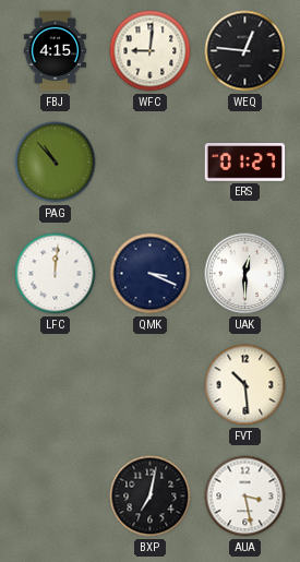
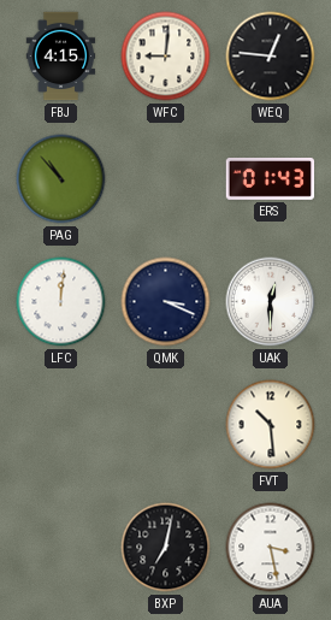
ERS: 01:27 -> 01:43
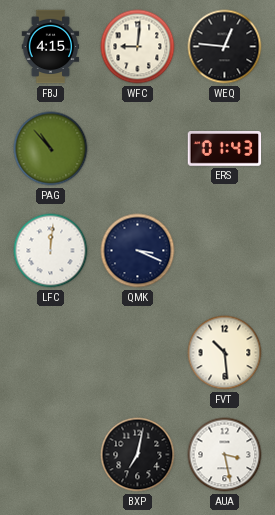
UAK: 12:30 -> none
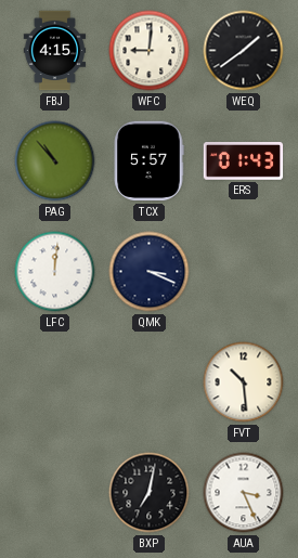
WEQ: 12:46 -> 1:39
TCX: none -> 5:57
AUA: 3:28 -> 3:26
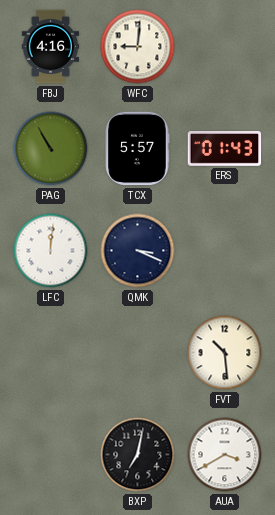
FBJ: 4:15 -> 4:16
WEQ: 1:39 -> none
PAG: 10:53 -> 10:55
AUA: 3:26 -> 3:40
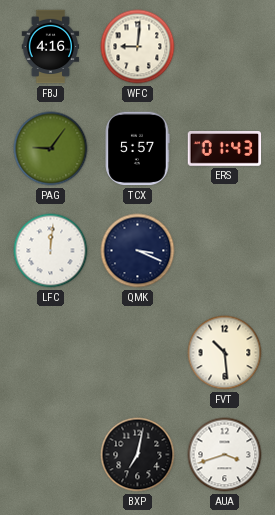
PAG: 10:55 -> 9:06
AUA: 3:40 -> 3:42
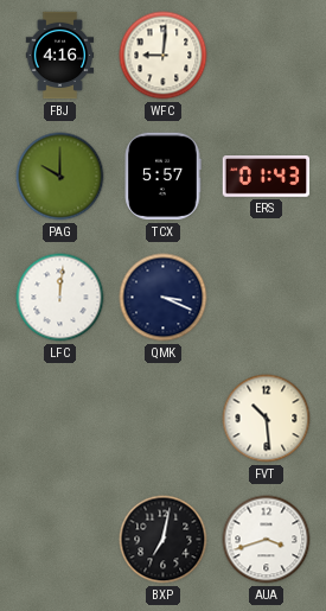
PAG: 9:06 -> 10:00
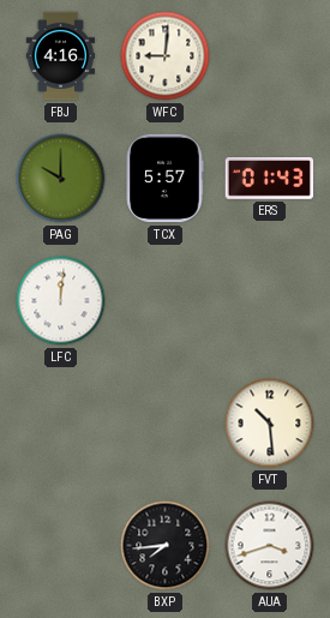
QMK: 3:19 -> none
BXP: 7:02 -> 7:44
